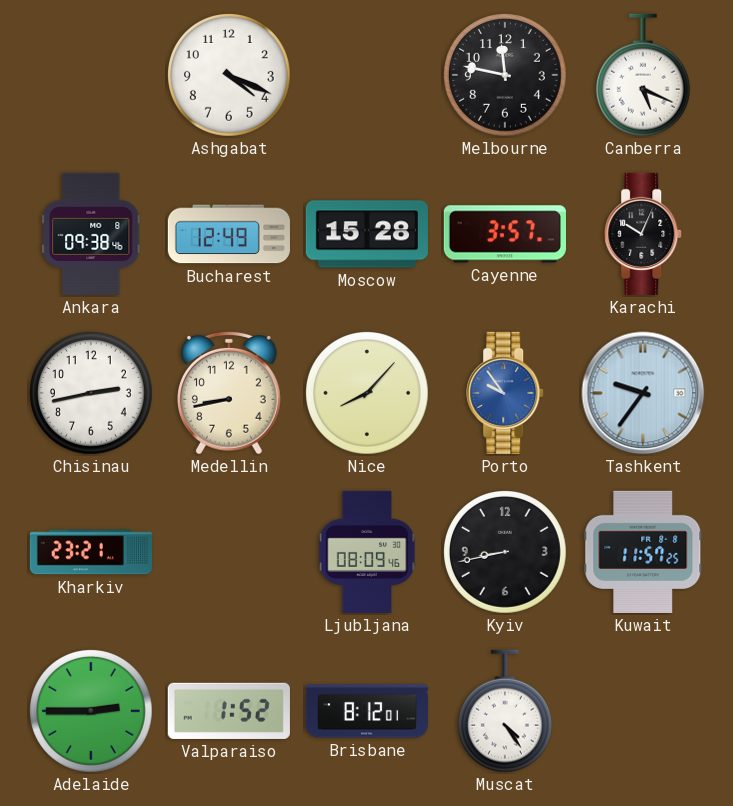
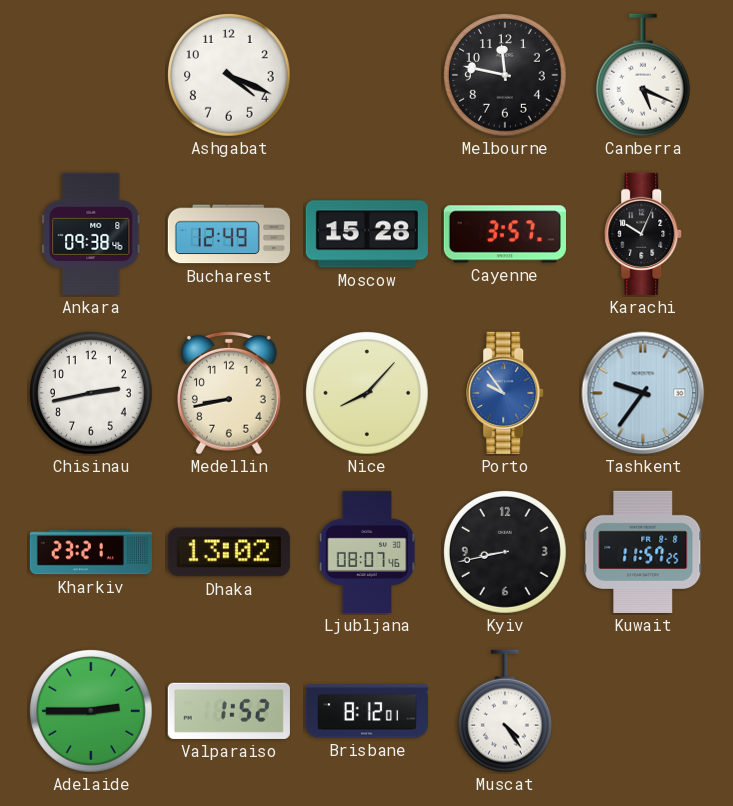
Dhaka: none -> 13:02
Ljubljana: 08:09 -> 08:07
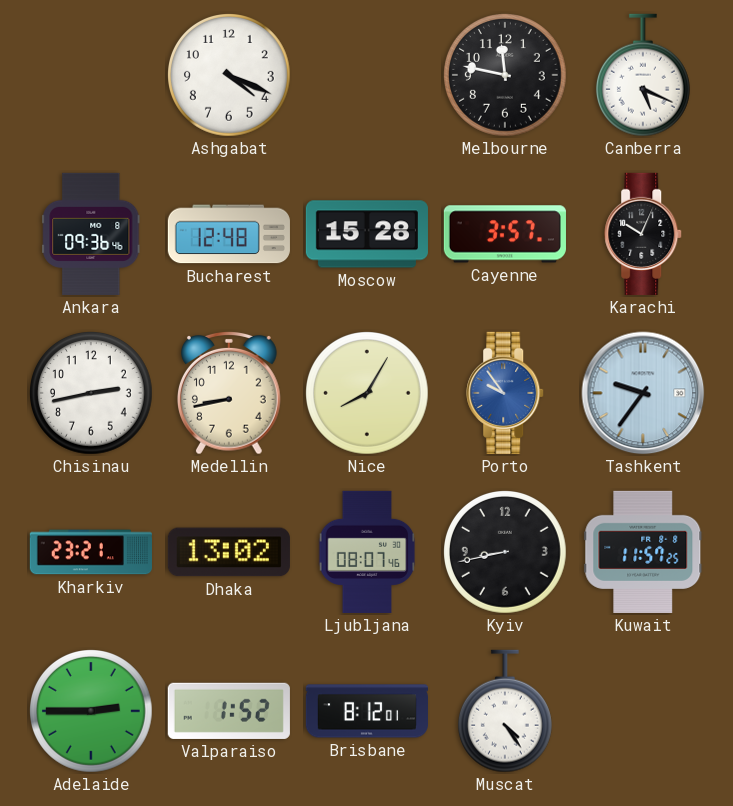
Ankara: 09:38 -> 09:36
Bucharest: 12:49 -> 12:48
Nice: 8:07 -> 8:05
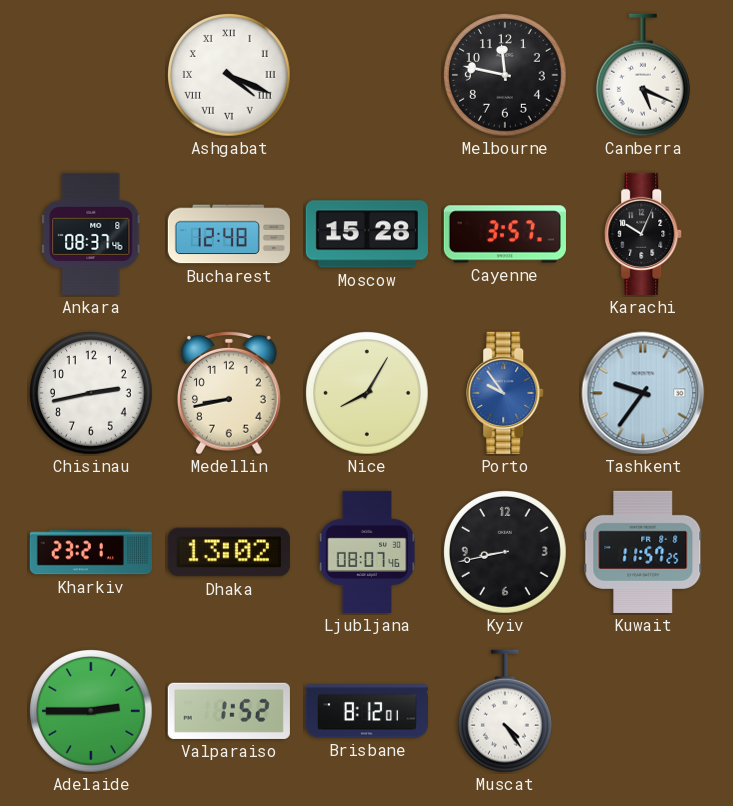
Ashgabat numerals: Arabic -> Roman
Ankara: 09:36 -> 08:37
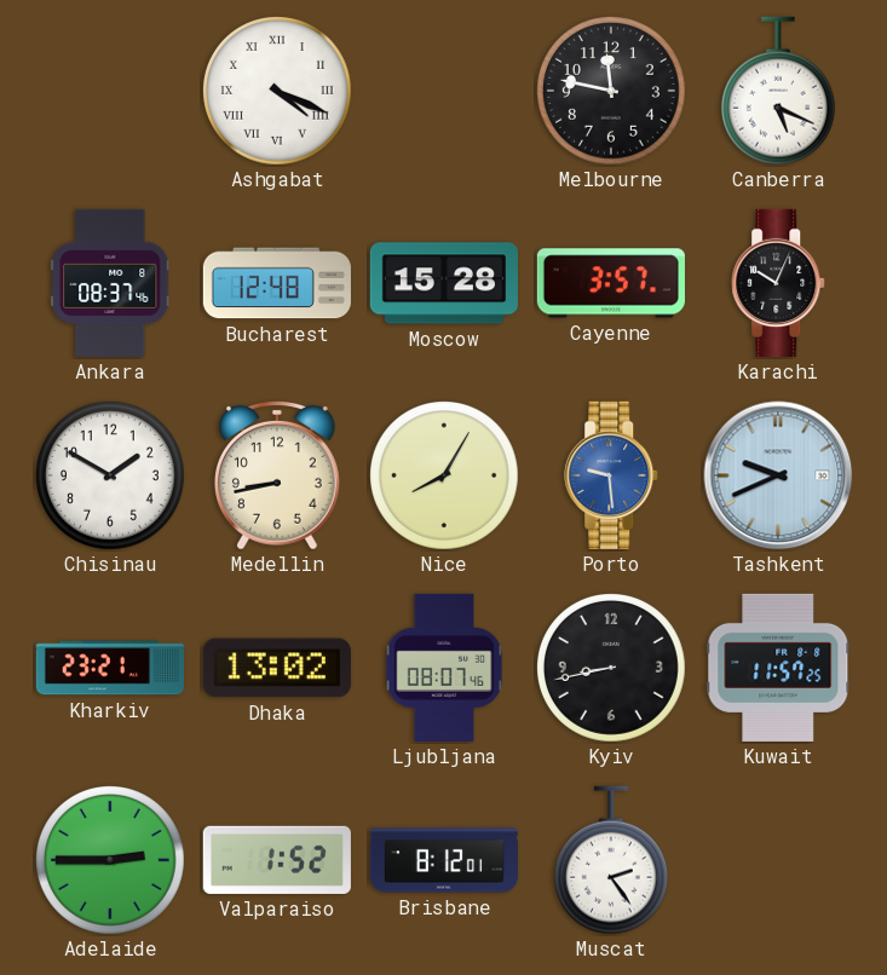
Chisinau: 2:43 -> 1:50
Porto: 9:54 -> 9:29
Tashkent: 9:36 -> 9:41
Muscat: 4:24 -> 2:24
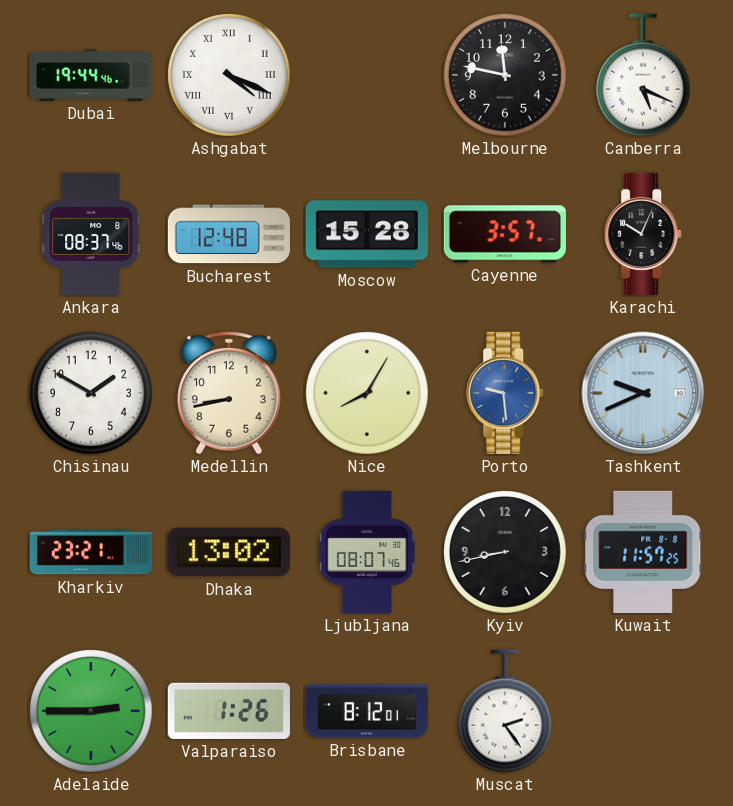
Dubai: none -> 19:44
Valparaiso: 1:52 -> 1:26
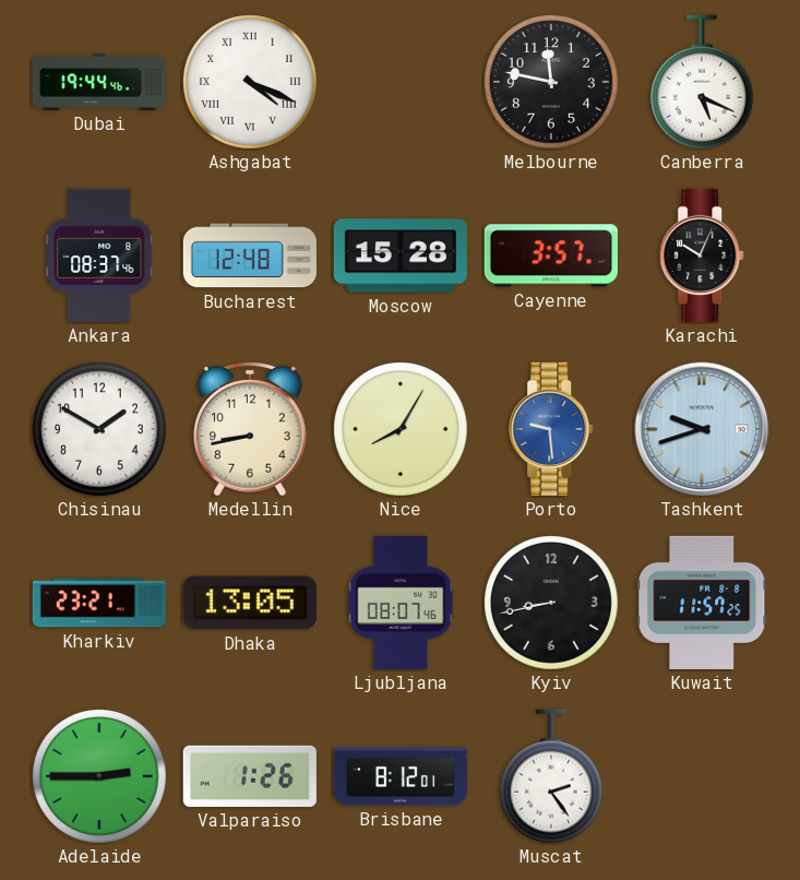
Tashkent: 9:41 -> 9:42
Dhaka: 13:02 -> 13:05
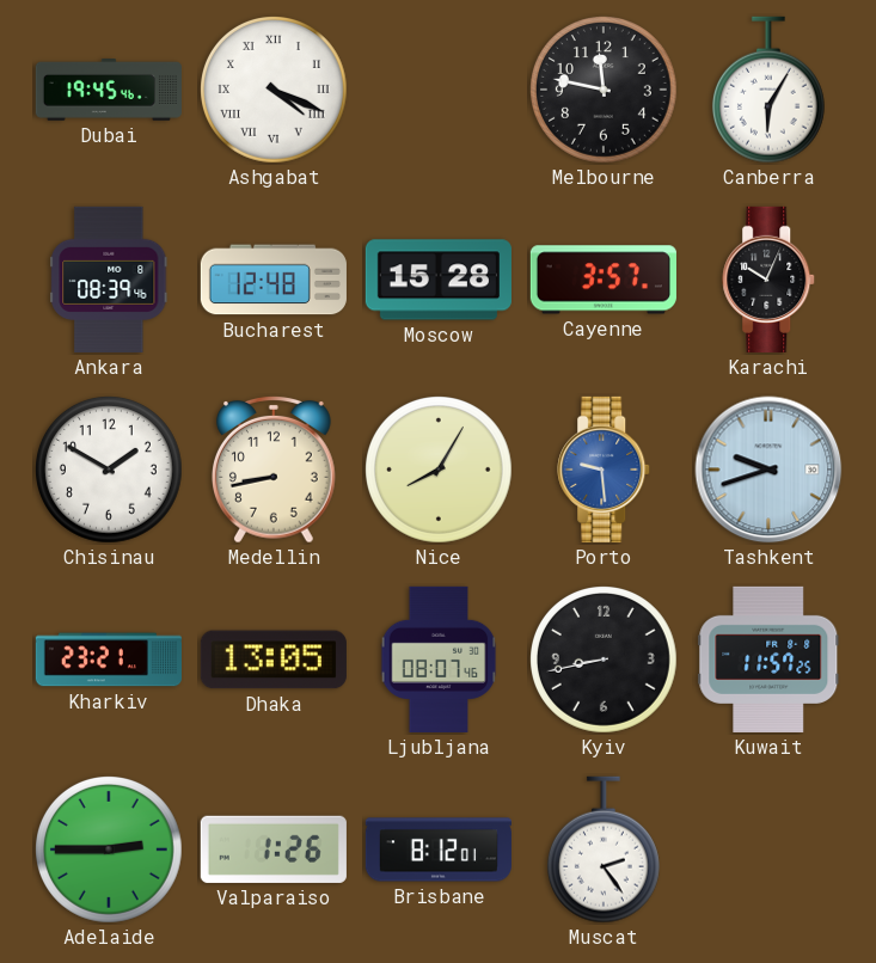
Dubai: 19:44 -> 19:45
Canberra: 5:19 -> 6:05
Ankara: 08:37 -> 08:39
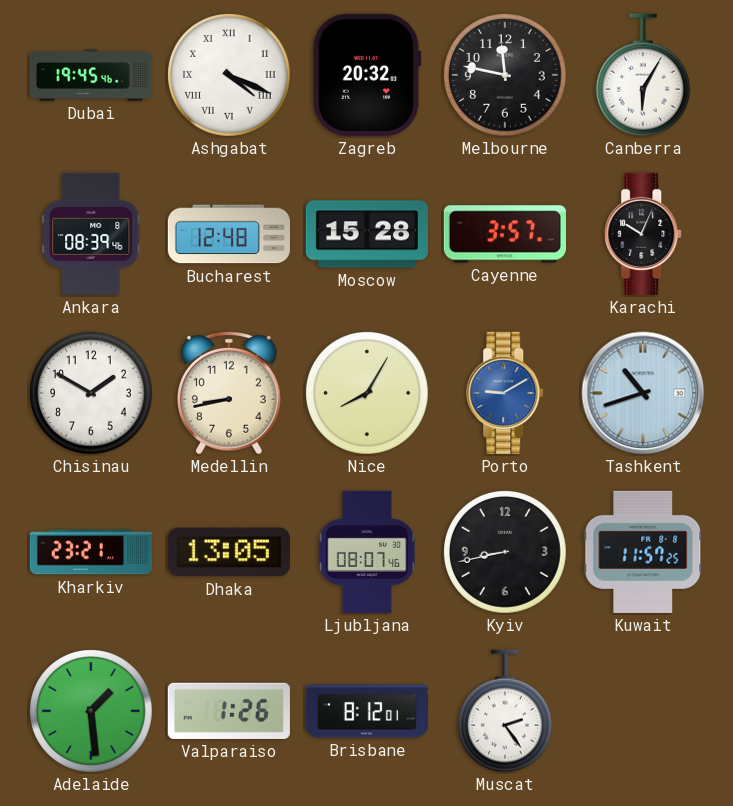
Zagreb: none -> 20:32
Porto: 9:29 -> 9:10
Tashkent: 9:42 -> 10:42
Adelaide: 2:45 -> 1:29
